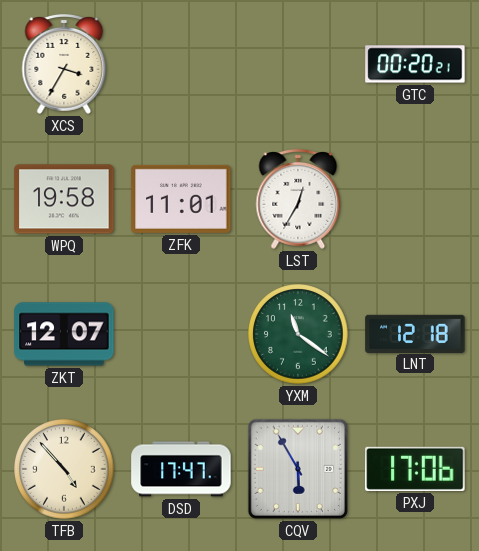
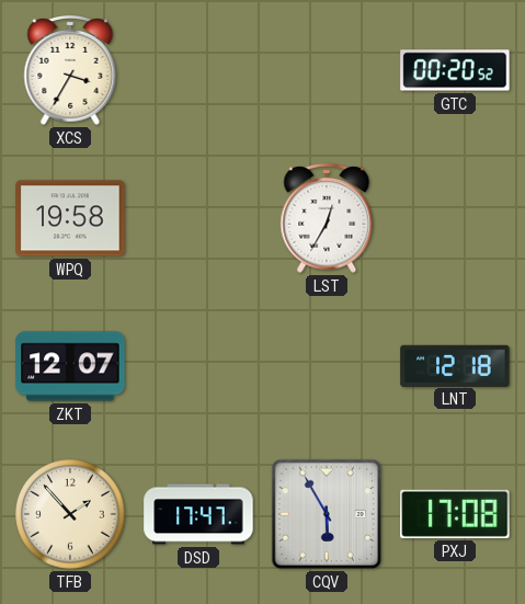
GTC: 00:20:21 -> 00:20:52
ZFK: 11:01 -> none
YXM: 11:21 -> none
TFB: 4:53 -> 1:53
PXJ: 17:06 -> 17:08
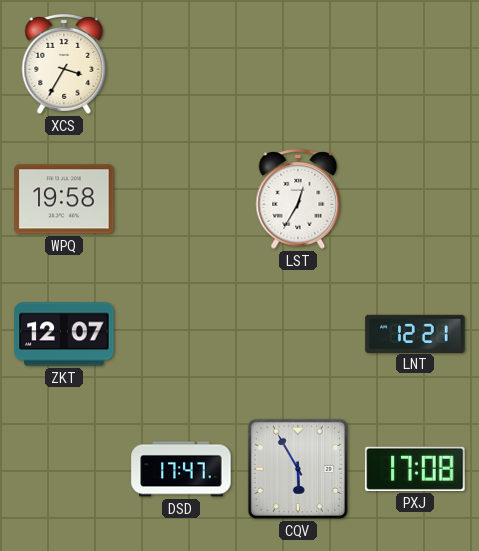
GTC: 00:20 -> none
LNT: 12:18 -> 12:21
TFB: 1:53 -> none
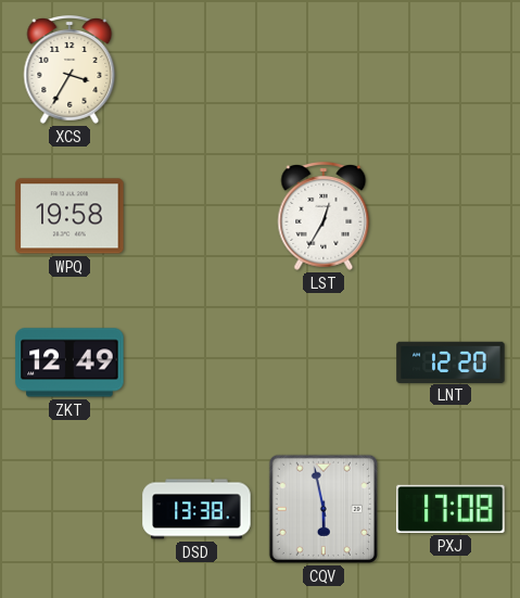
ZKT: 12:07 -> 12:49
LNT: 12:21 -> 12:20
DSD: 17:47 -> 13:38
CQV: 5:55 -> 5:58
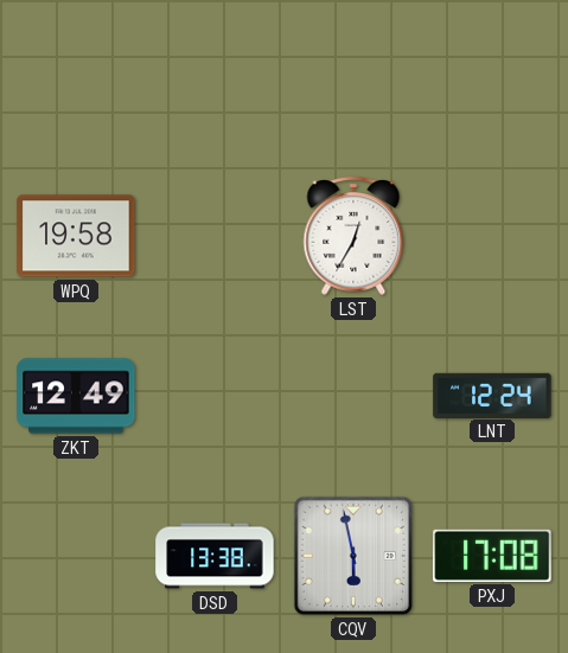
XCS: 3:35 -> none
LNT: 12:20 -> 12:24
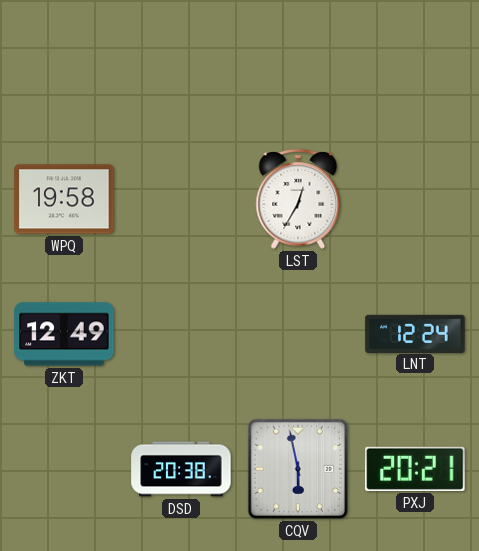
DSD: 13:38 -> 20:38
PXJ: 17:08 -> 20:21
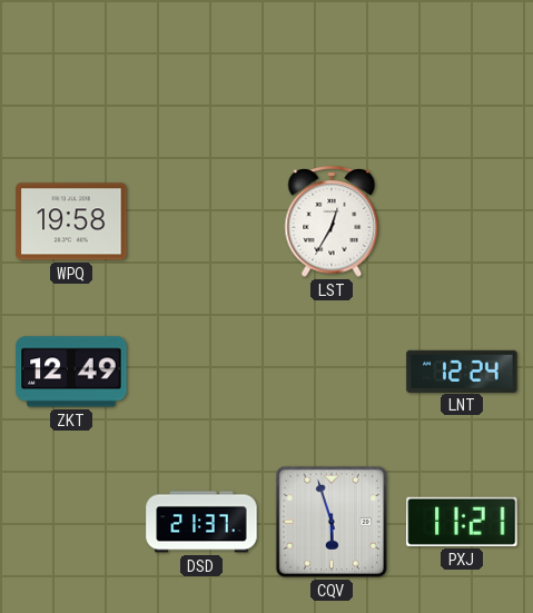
DSD: 20:38 -> 21:37
CQV: 5:58 -> 5:57
PXJ: 20:21 -> 11:21
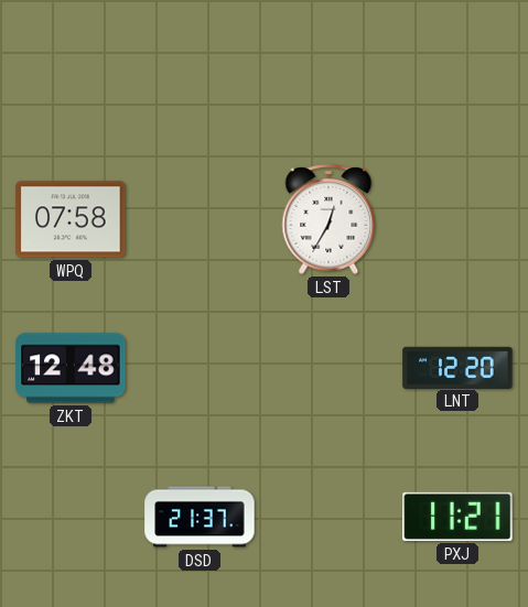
WPQ: 19:58 -> 07:58
ZKT: 12:49 -> 12:48
LNT: 12:24 -> 12:20
CQV: 5:57 -> none
